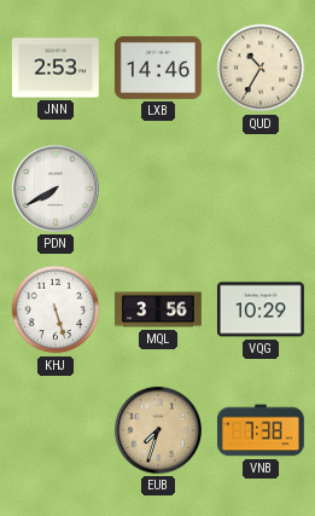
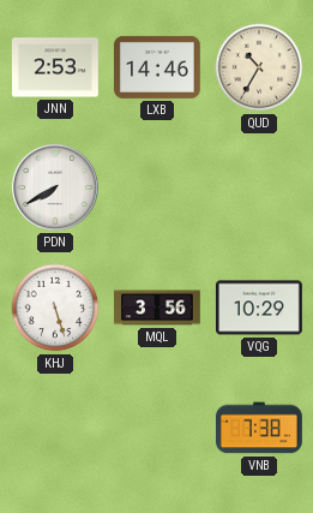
EUB: 7:33 -> none
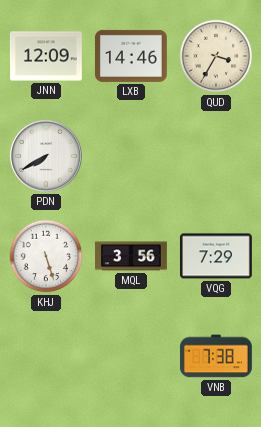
JNN: 2:53 -> 12:09
QUD: 10:35 -> 3:35
VQG: 10:29 -> 7:29
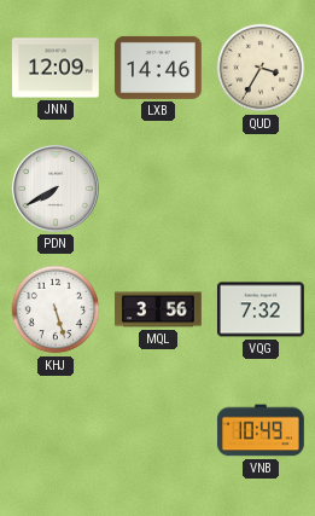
VQG: 7:29 -> 7:32
VNB: 7:38 -> 10:49
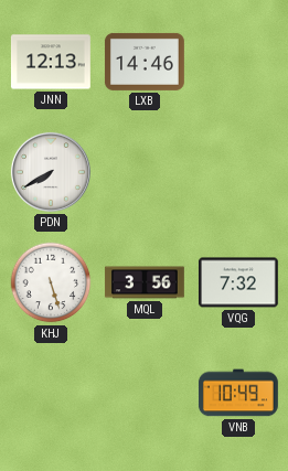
JNN: 12:09 -> 12:13
QUD: 3:35 -> none
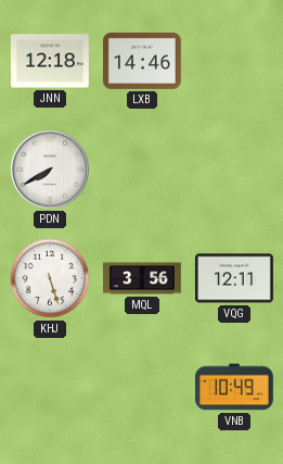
JNN: 12:13 -> 12:18
VQG: 7:32 -> 12:11
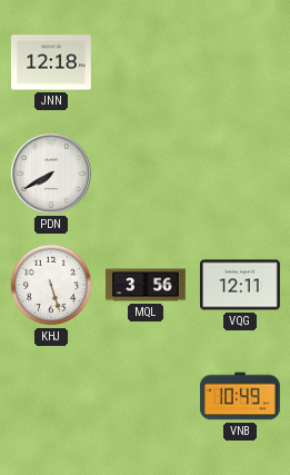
LXB: 14:46 -> none
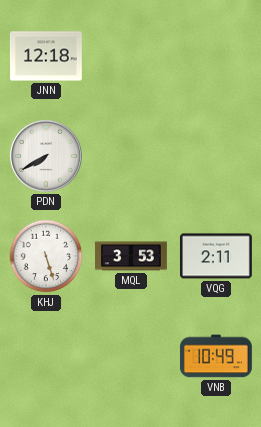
MQL: 3:56 -> 3:53
VQG: 12:11 -> 2:11
